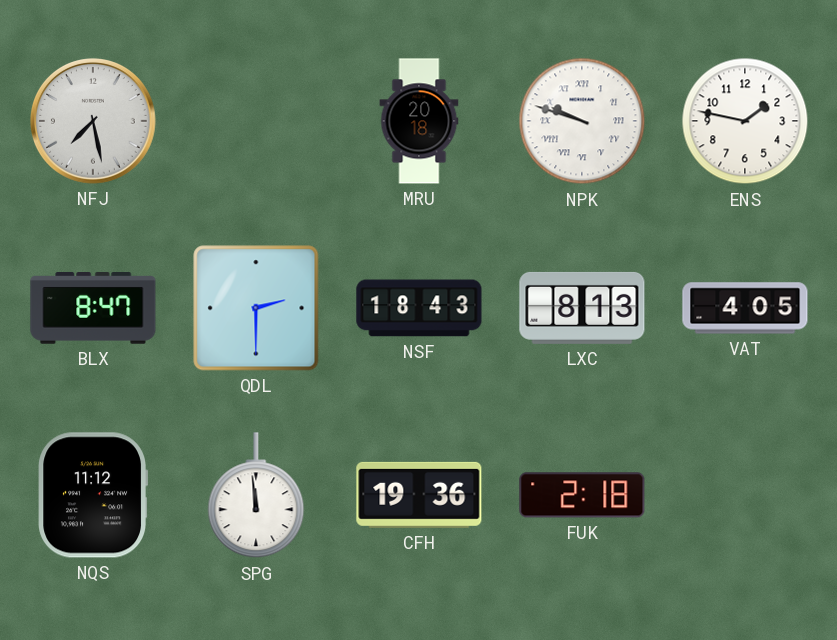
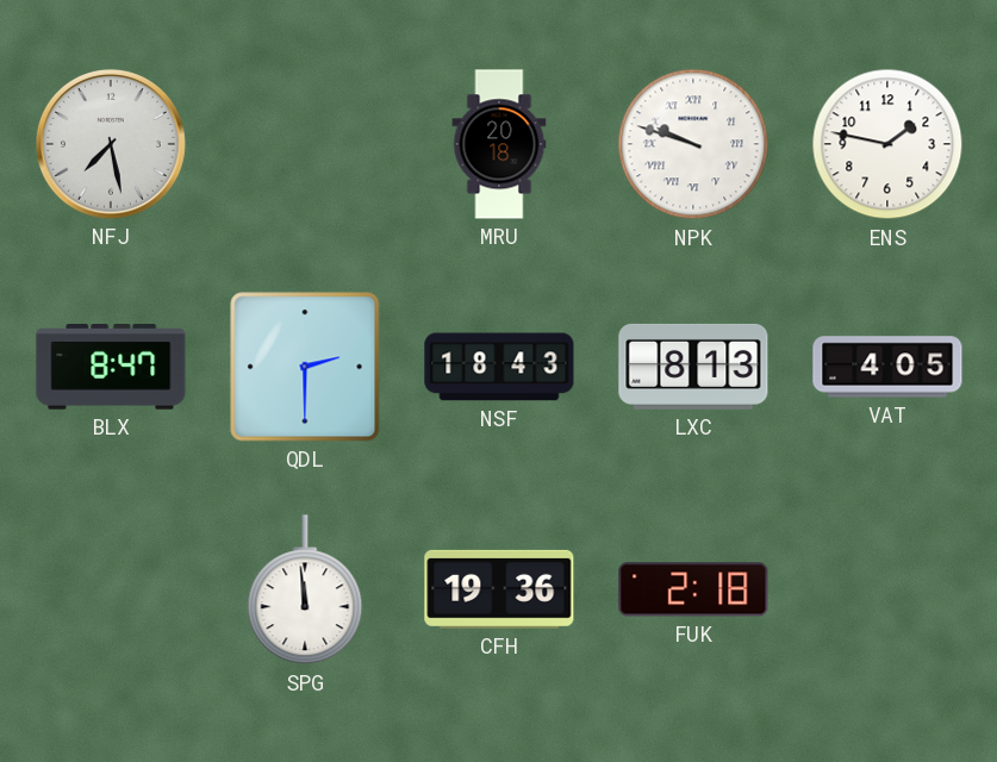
NQS: 11:12 -> none
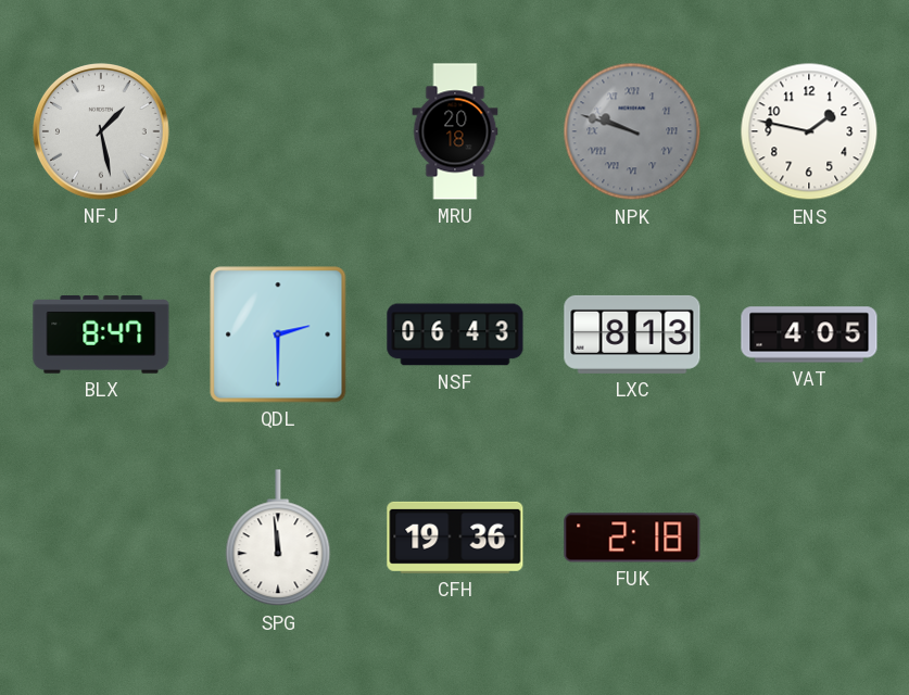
NFJ: 7:28 -> 1:28
NPK dial: white -> grey
NSF: 18:43 -> 06:43
